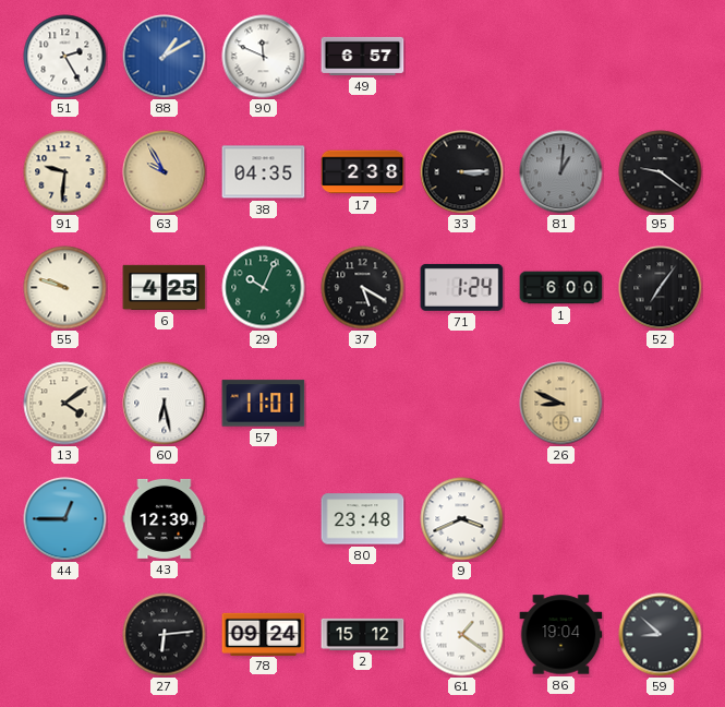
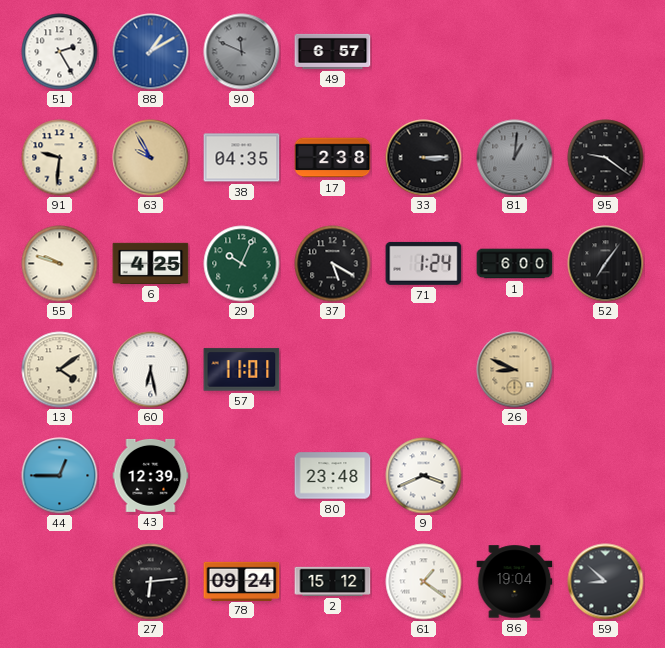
90 dial: white -> grey
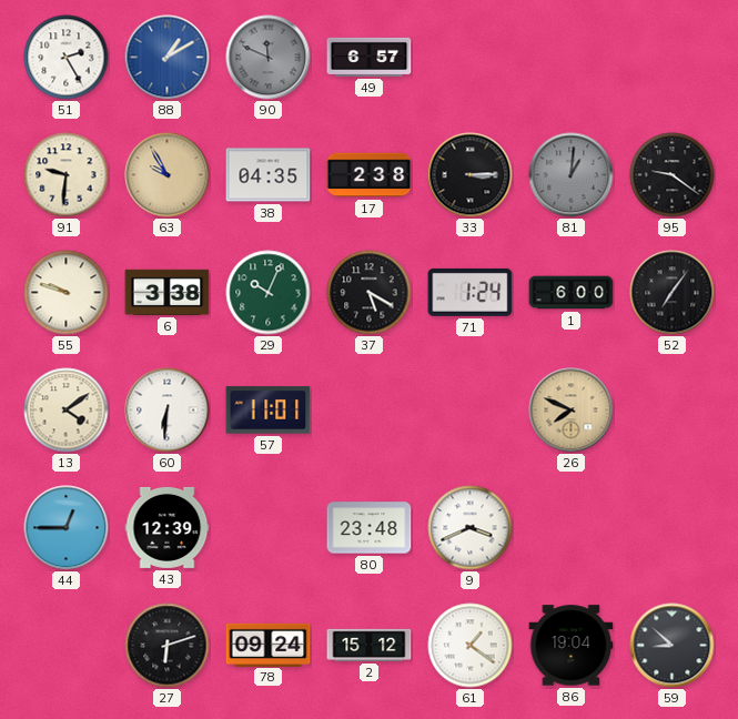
6: 4:25 -> 3:38
60: 6:28 -> 6:31
26: 8:49 -> 7:49
27: 6:14 -> 6:12
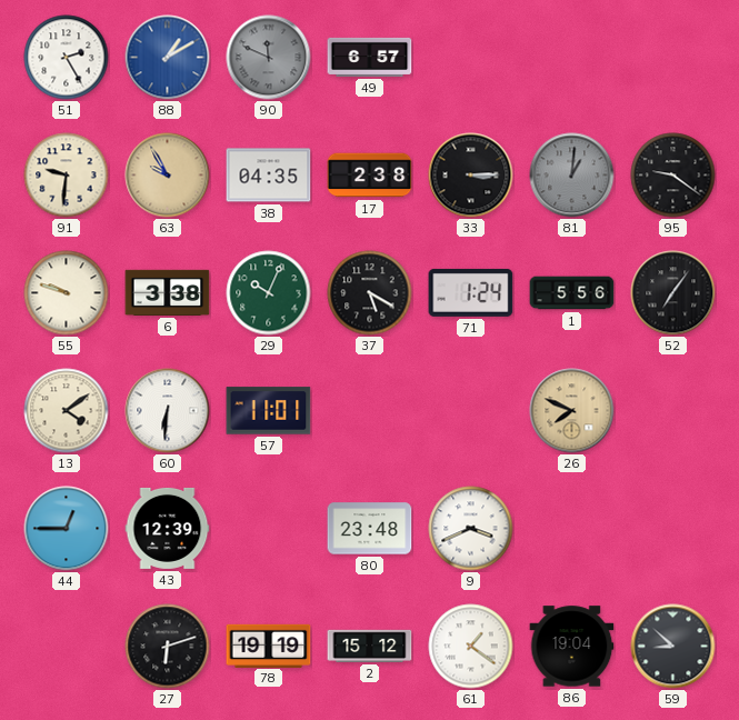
1: 6:00 -> 5:56
78: 09:24 -> 19:19
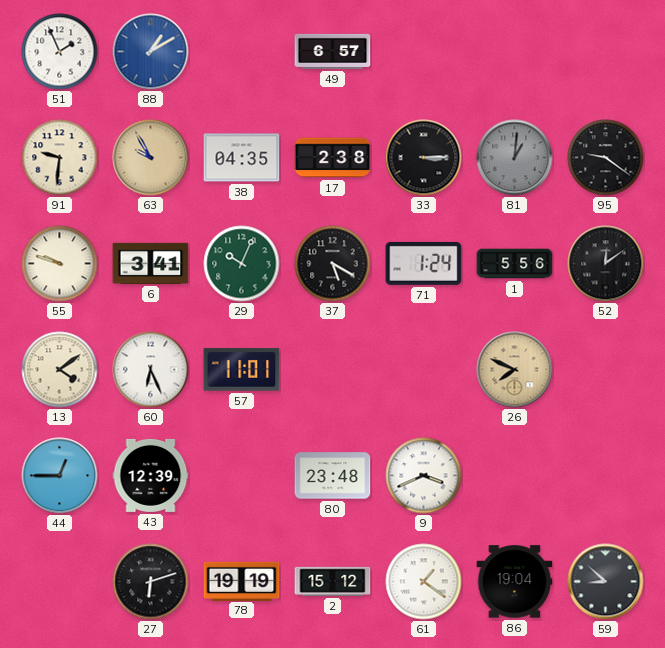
51: 2:25 -> 1:56
90: 11:49 -> none
6: 3:38 -> 3:41
52: 7:06 -> 12:09
60: 6:31 -> 6:26
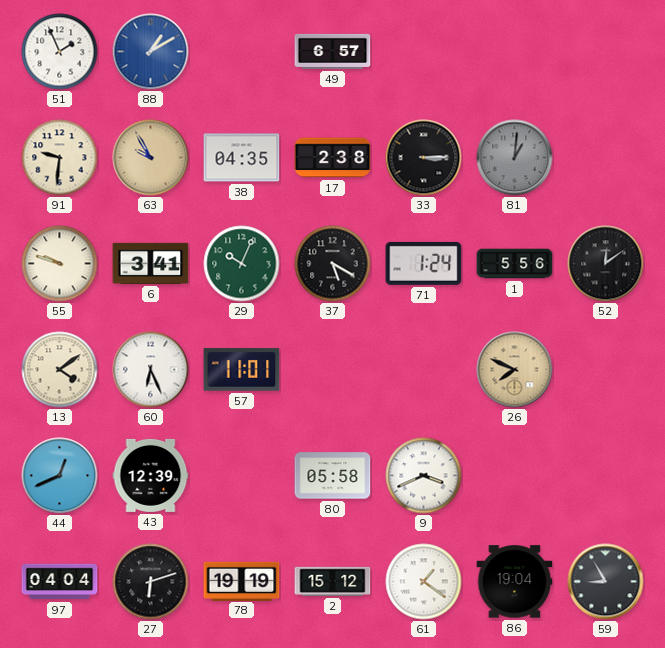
95: 9:21 -> none
44: 12:45 -> 12:41
80: 23:48 -> 05:58
97: none -> 04:04
59: 8:52 -> 8:55
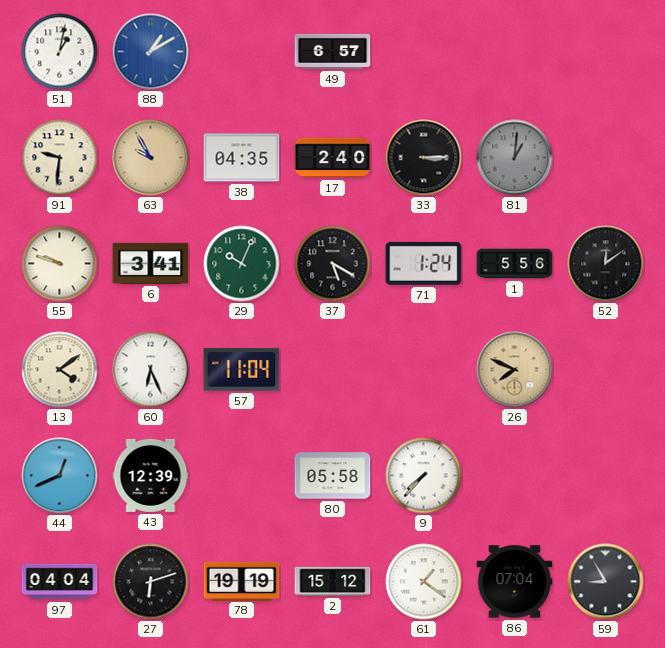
51: 1:56 -> 1:02
17: 2:38 -> 2:40
57: 11:01 -> 11:04
9: 3:41 -> 7:37
86: 19:04 -> 07:04
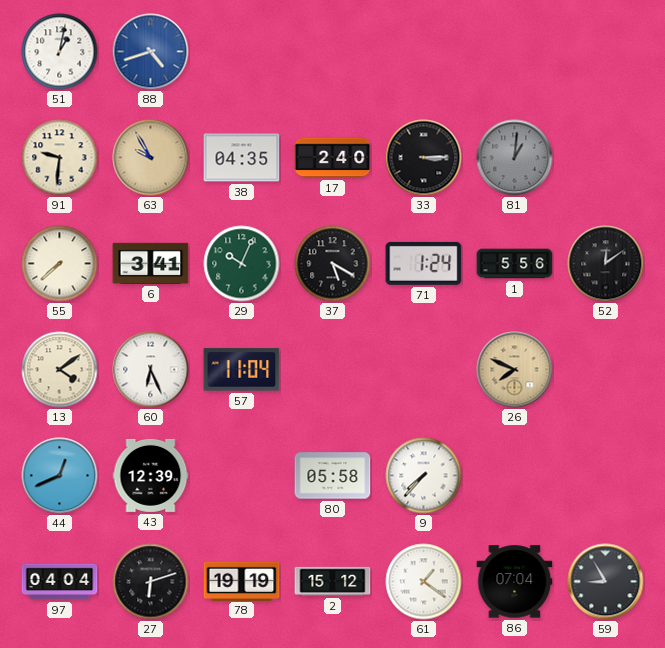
88: 1:10 -> 4:42
49: 6:57 -> none
55: 9:48 -> 7:38
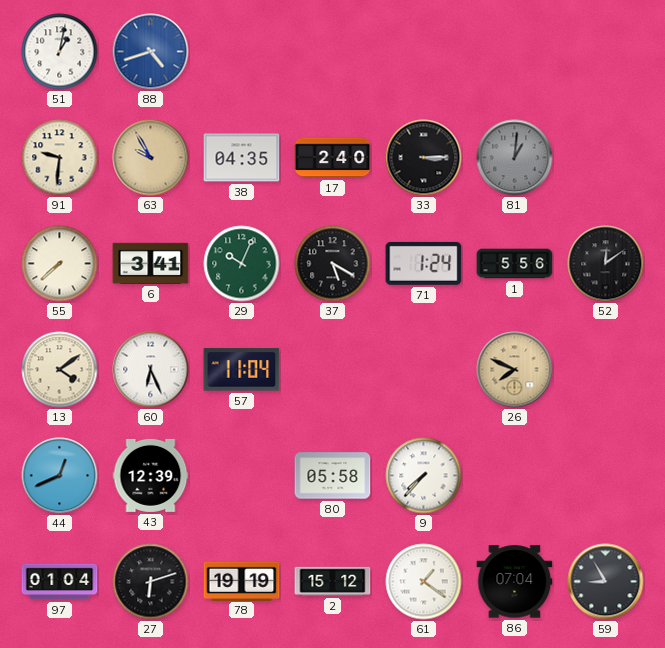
97: 04:04 -> 01:04
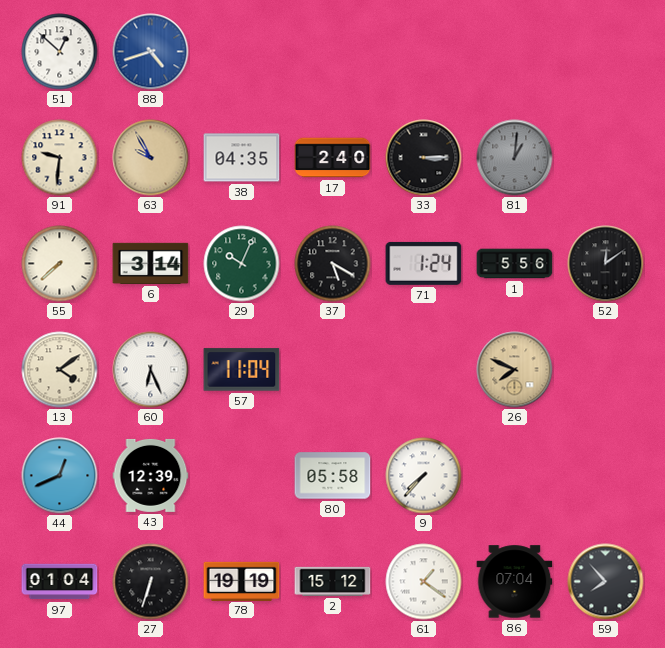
51: 1:02 -> 12:52
6: 3:41 -> 3:14
27: 6:12 -> 6:33
59: 8:55 -> 7:53
